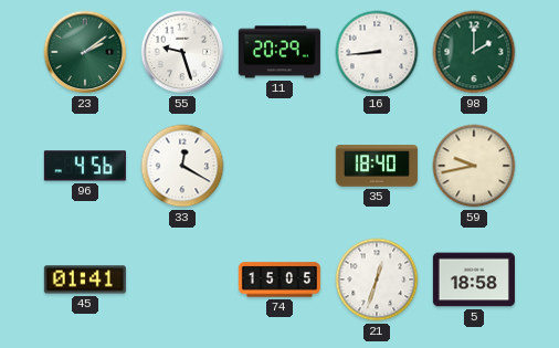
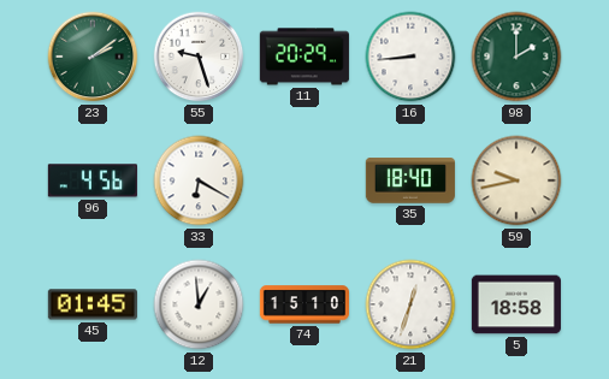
33: 12:20 -> 6:20
45: 01:41 -> 01:45
12: none -> 12:59
74: 15:05 -> 15:10
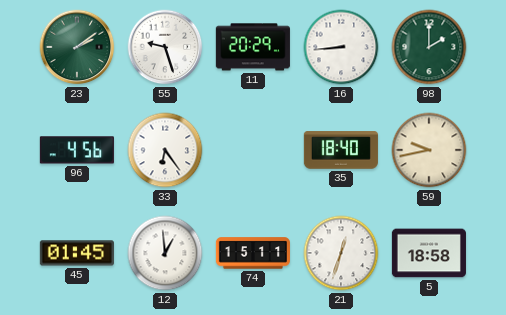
33: 6:20 -> 6:24
74: 15:10 -> 15:11
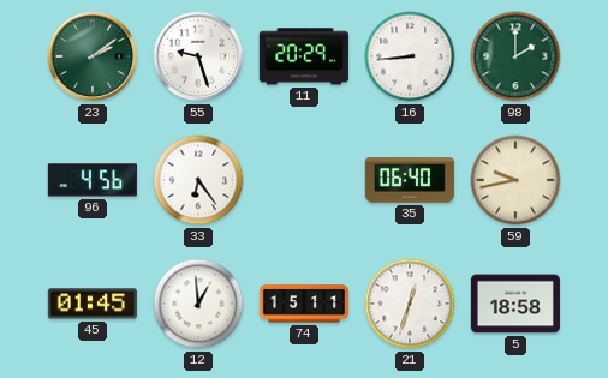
35: 18:40 -> 06:40
